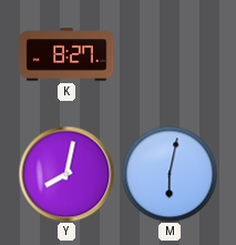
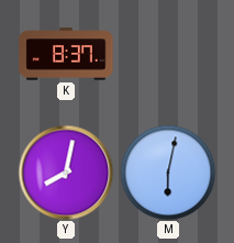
K: 8:27 -> 8:37
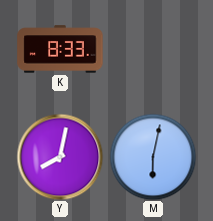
K: 8:37 -> 8:33
